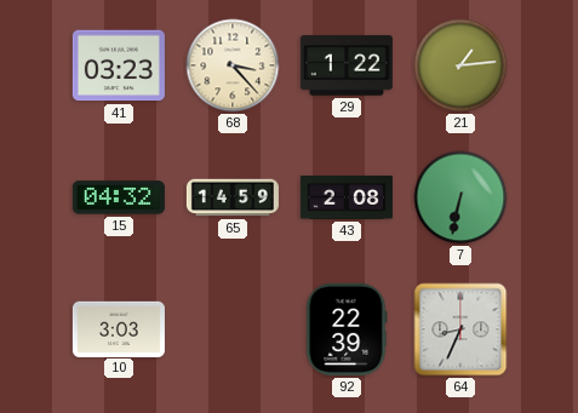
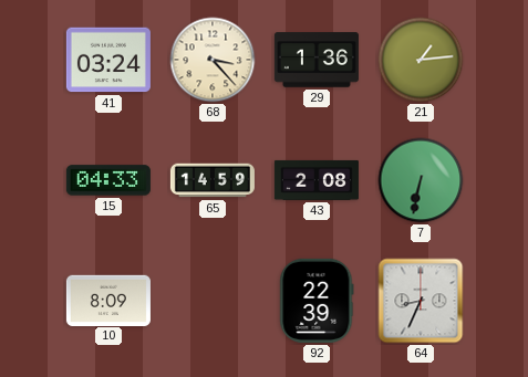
41: 03:23 -> 03:24
29: 1:22 -> 1:36
15: 04:32 -> 04:33
10: 3:03 -> 8:09
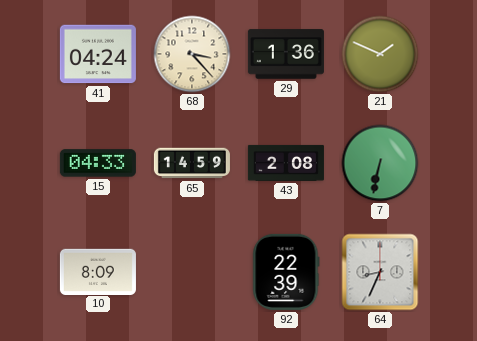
41: 03:24 -> 04:24
21: 1:14 -> 1:49
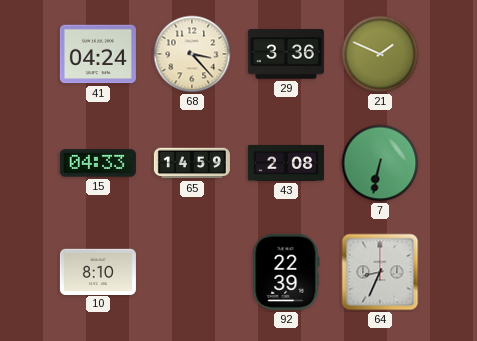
29: 1:36 -> 3:36
10: 8:09 -> 8:10
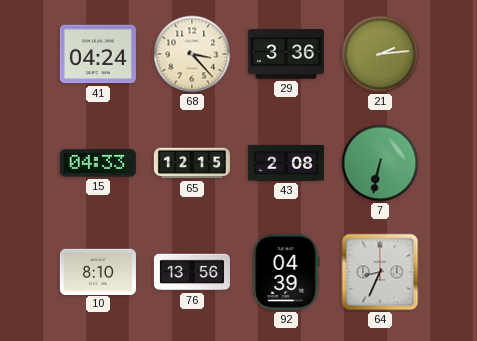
21: 1:49 -> 2:14
65: 14:59 -> 12:15
76: none -> 13:56
92: 22:39 -> 04:39
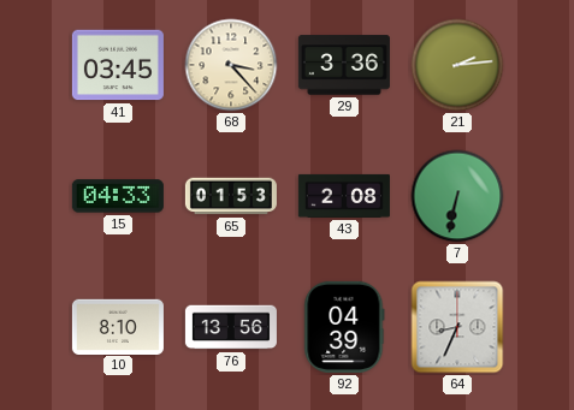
41: 04:24 -> 03:45
65: 12:15 -> 01:53
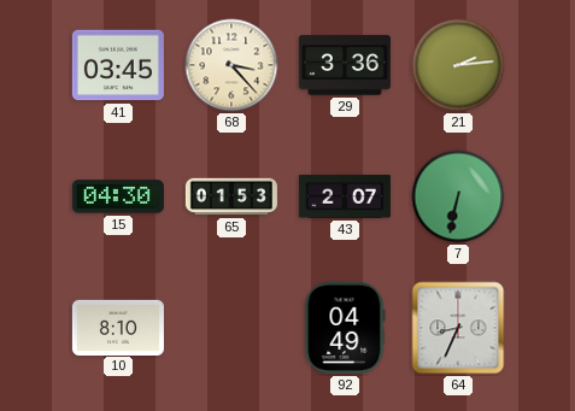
15: 04:33 -> 04:30
43: 2:08 -> 2:07
76: 13:56 -> none
92: 04:39 -> 04:49
